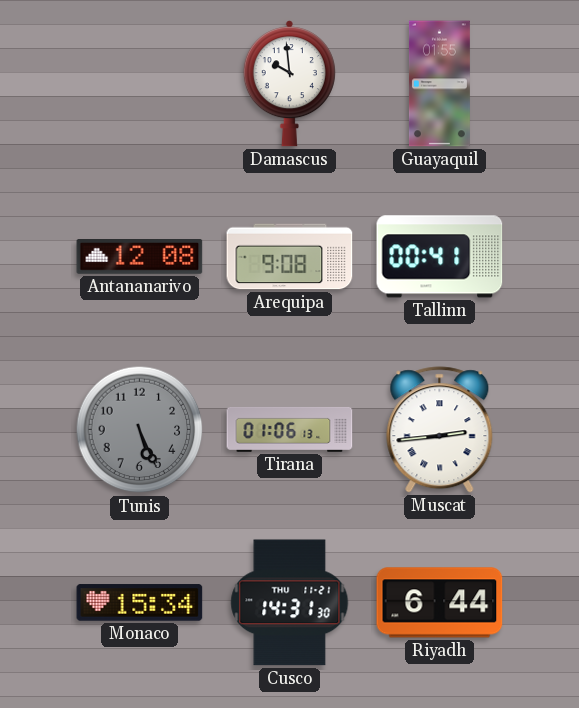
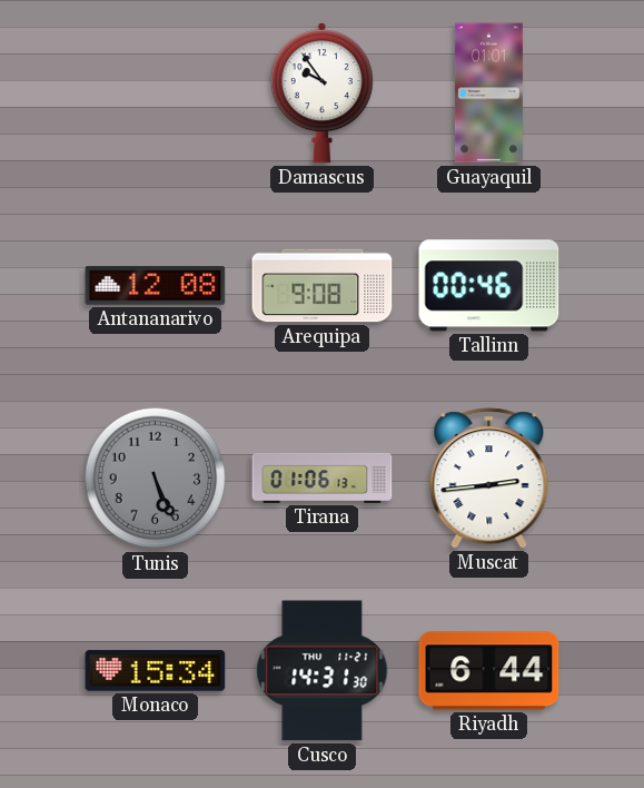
Damascus: 9:59 -> 9:54
Guayaquil: 01:55 -> 01:01
Tallinn: 00:41 -> 00:46
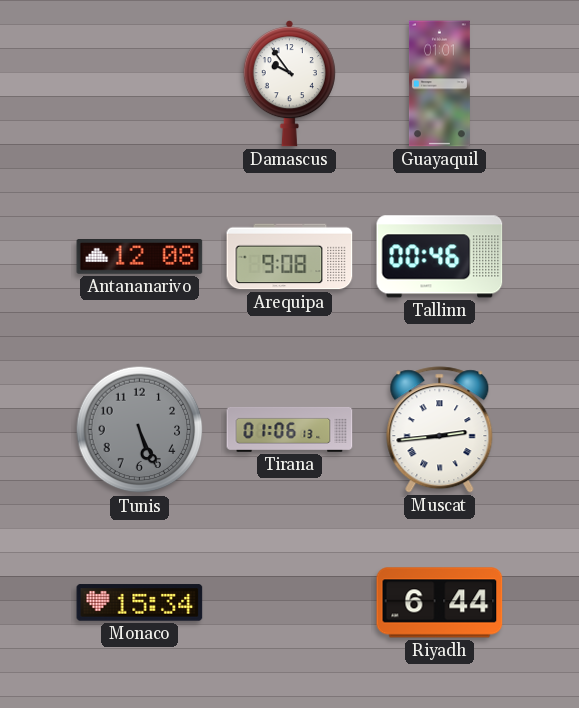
Cusco: 14:31 -> none
